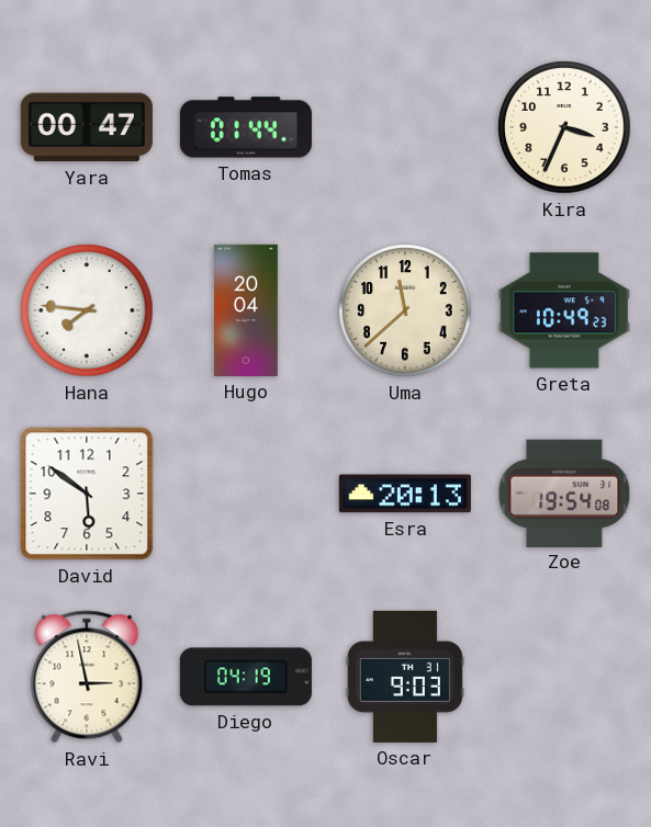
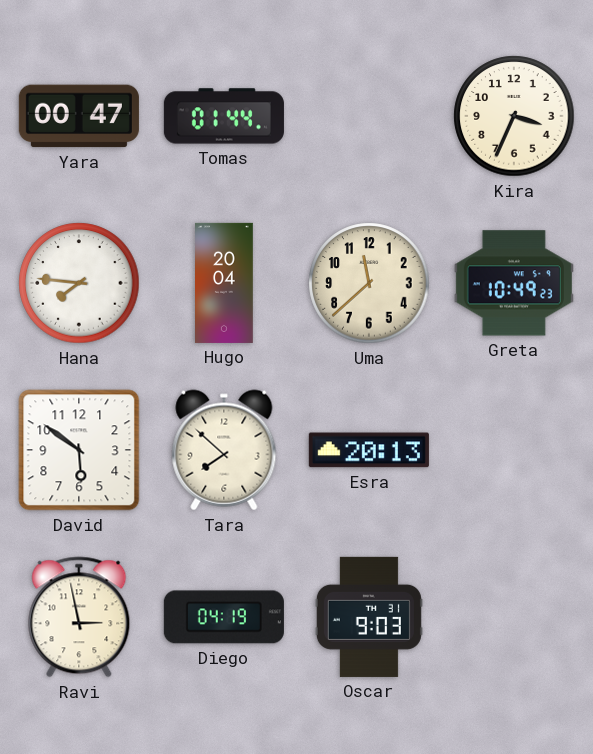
Tara: none -> 7:52
Zoe: 19:54 -> none
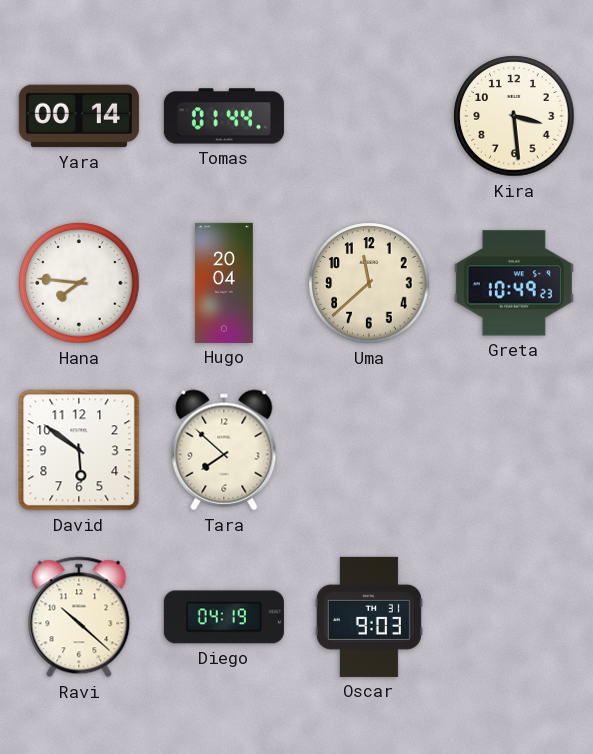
Yara: 00:47 -> 00:14
Kira: 3:34 -> 3:29
Esra: 20:13 -> none
Ravi: 2:58 -> 10:22
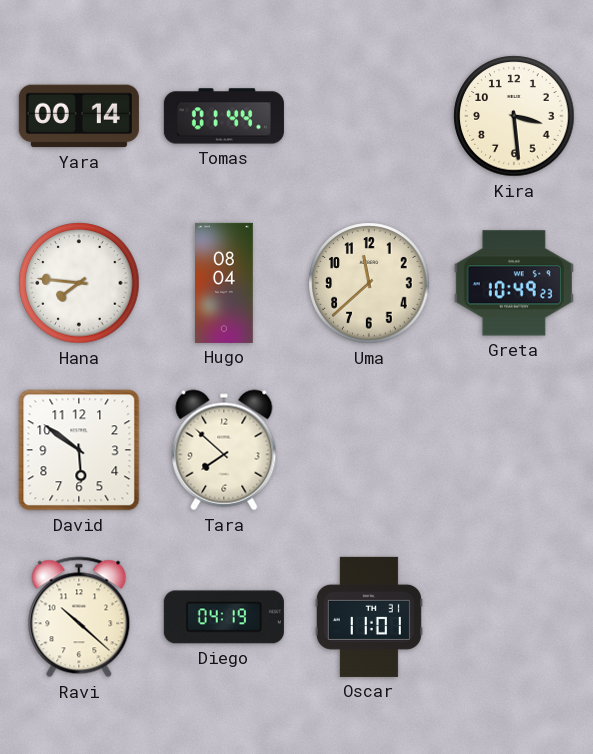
Hugo: 20:04 -> 08:04
Oscar: 9:03 -> 11:01
